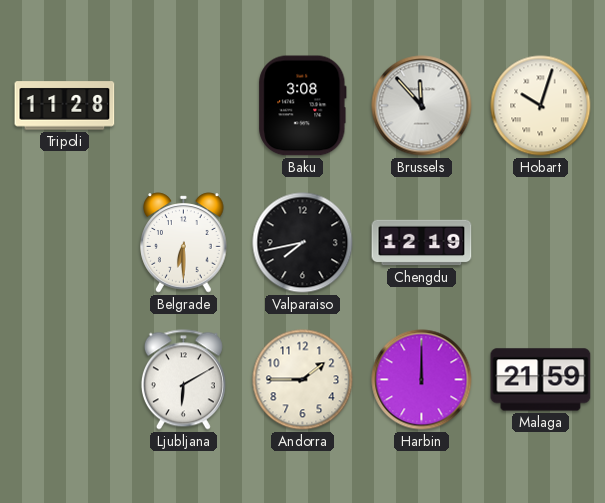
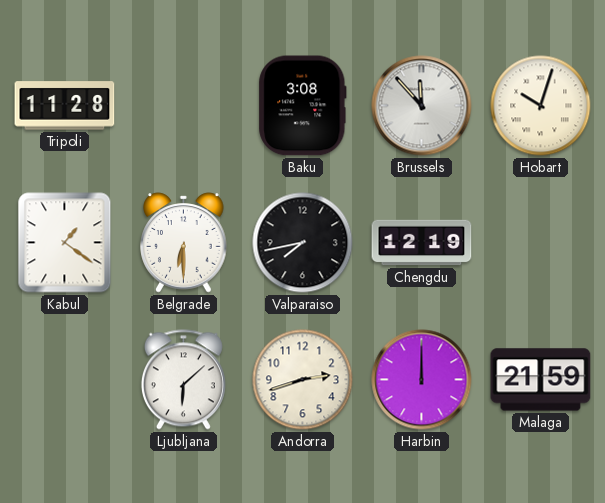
Kabul: none -> 1:21
Ljubljana: 6:10 -> 6:08
Andorra: 1:45 -> 2:42
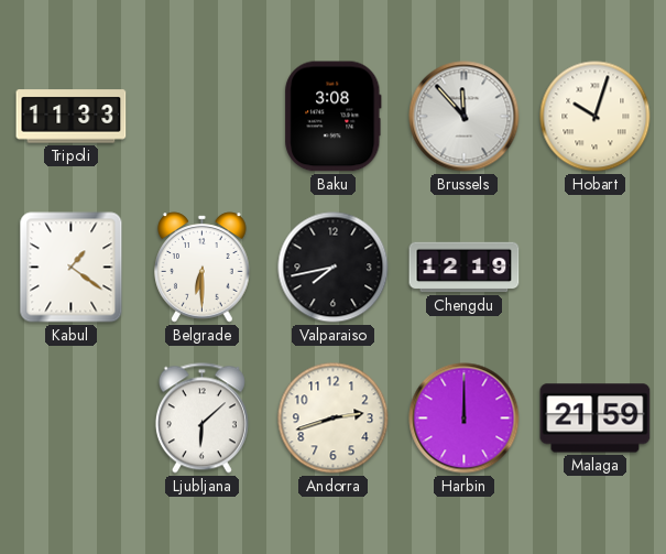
Tripoli: 11:28 -> 11:33
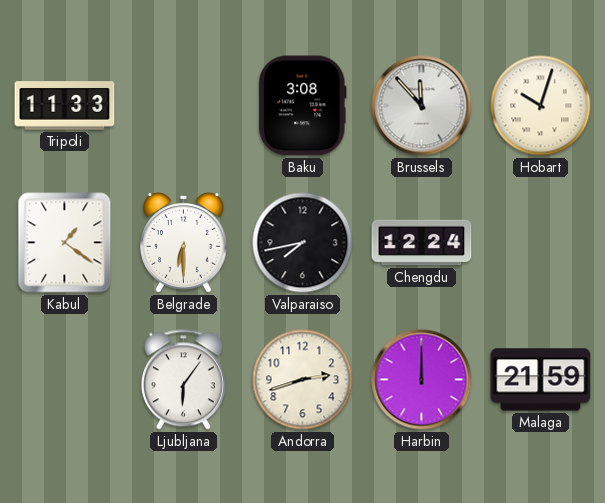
Chengdu: 12:19 -> 12:24
Ljubljana: 6:08 -> 6:06
